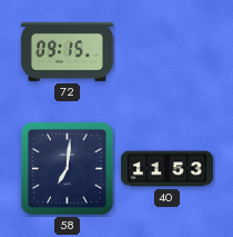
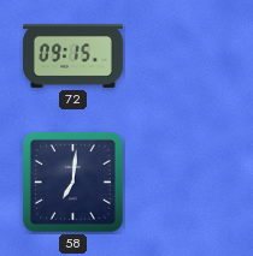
40: 11:53 -> none
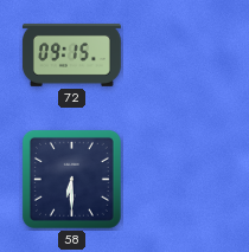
58: 7:01 -> 6:30
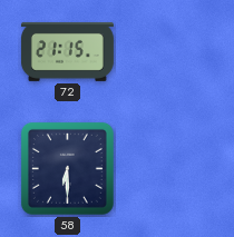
72: 09:15 -> 21:15
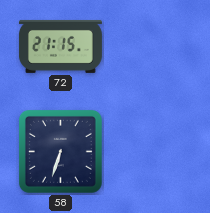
58: 6:30 -> 6:33
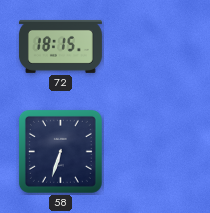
72: 21:15 -> 18:15
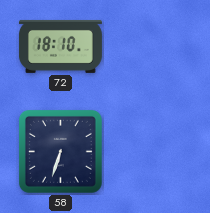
72: 18:15 -> 18:10
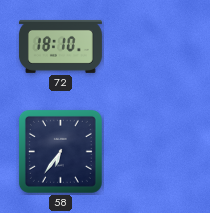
58: 6:33 -> 6:36
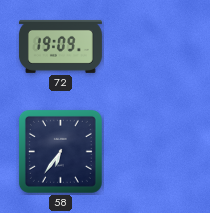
72: 18:10 -> 19:09
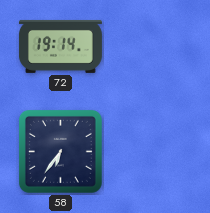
72: 19:09 -> 19:14
